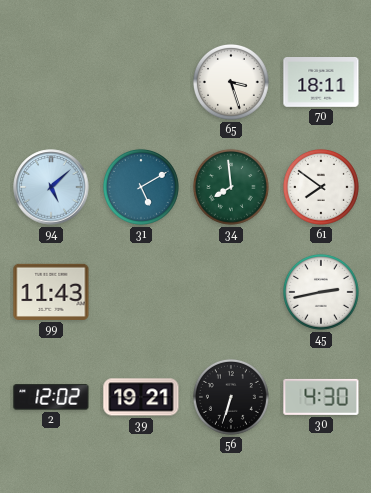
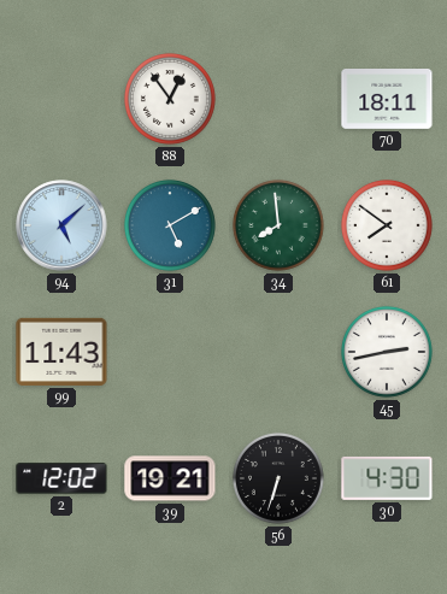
88: none -> 12:54
65: 3:27 -> none
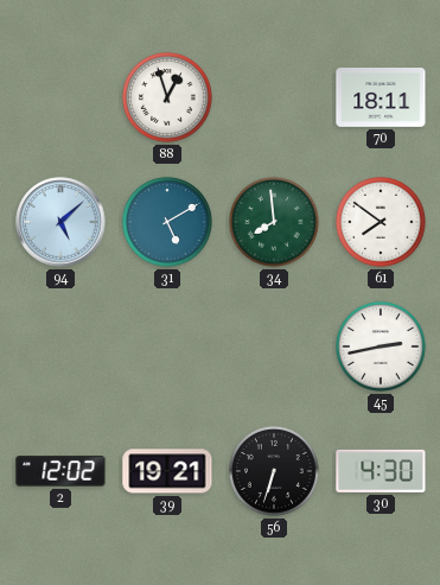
88: 12:54 -> 12:57
99: 11:43 -> none
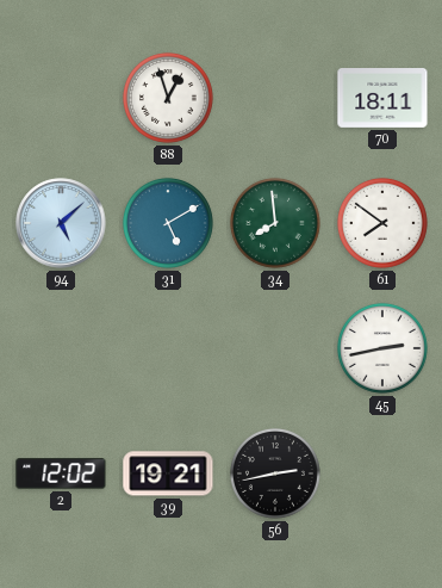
56: 6:33 -> 2:43
30: 4:30 -> none
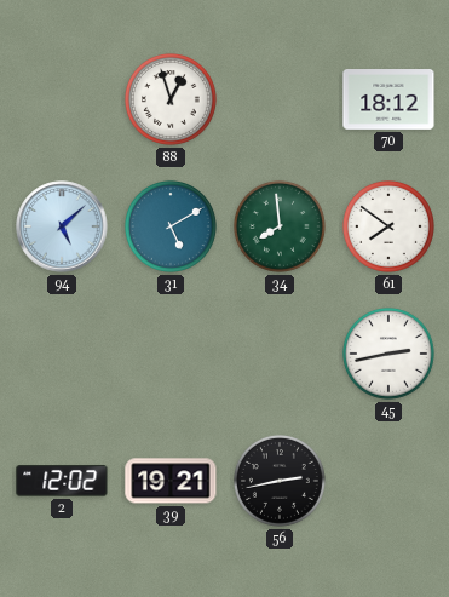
70: 18:11 -> 18:12
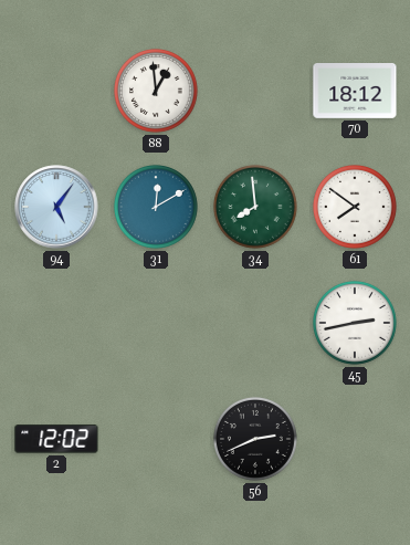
88: 12:57 -> 12:59
94: 5:08 -> 5:06
31: 5:10 -> 12:10
39: 19:21 -> none
56: 2:43 -> 2:41
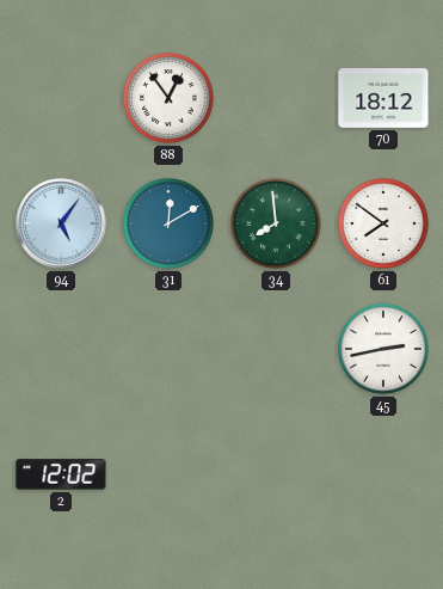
88: 12:59 -> 12:54
56: 2:41 -> none
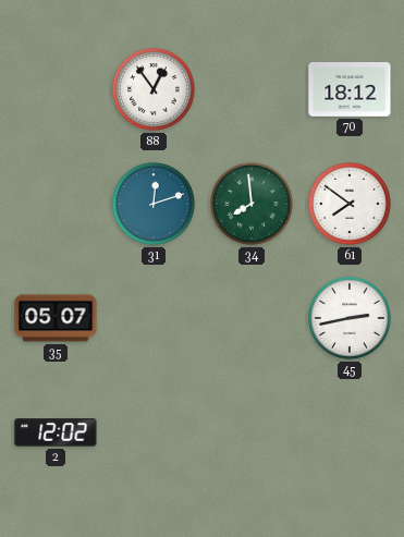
94: 5:06 -> none
31: 12:10 -> 12:12
35: none -> 05:07
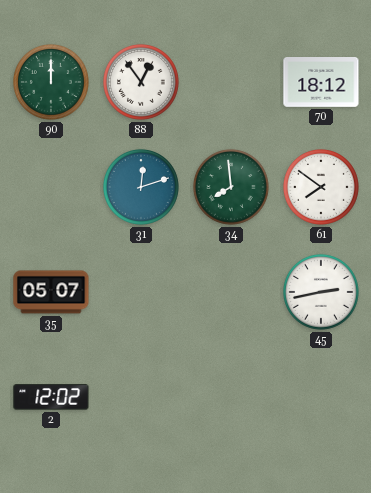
90: none -> 12:00
